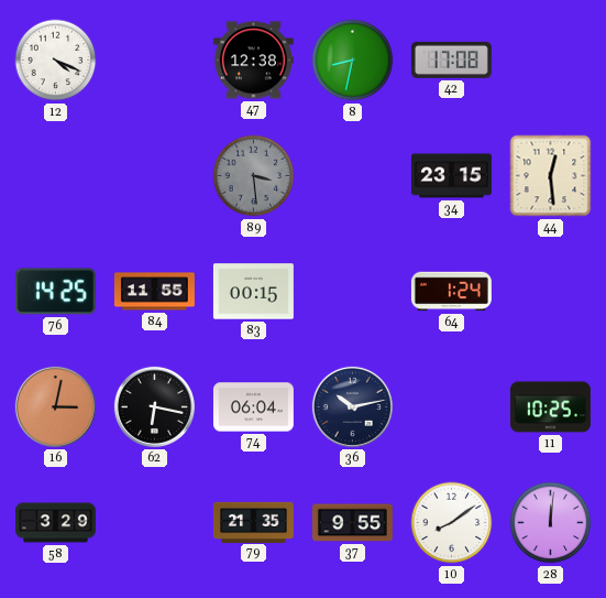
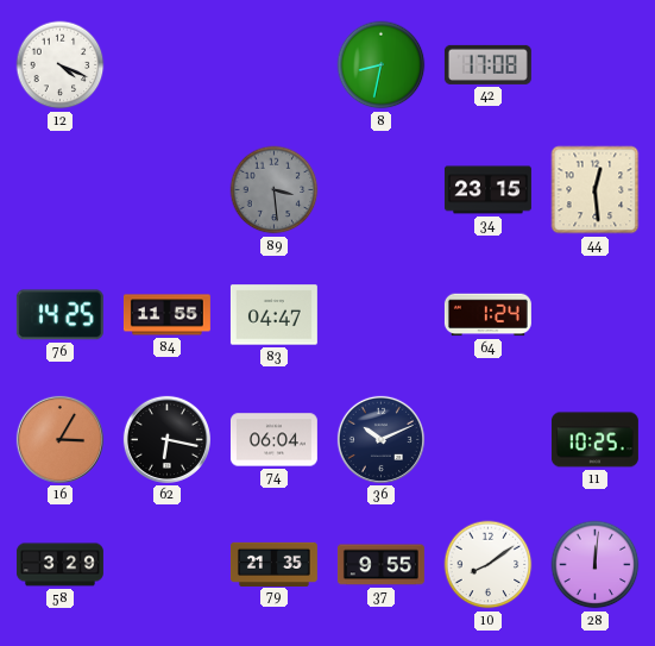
47: 12:38 -> none
83: 00:15 -> 04:47
16: 3:02 -> 3:05
36: 10:13 -> 10:11
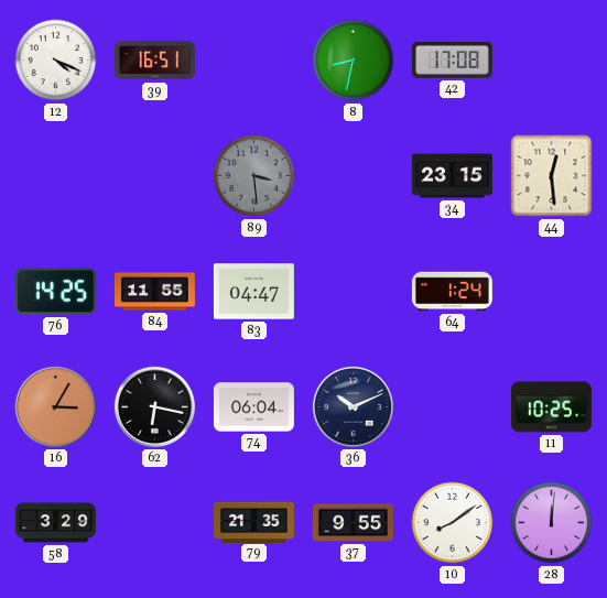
39: none -> 16:51
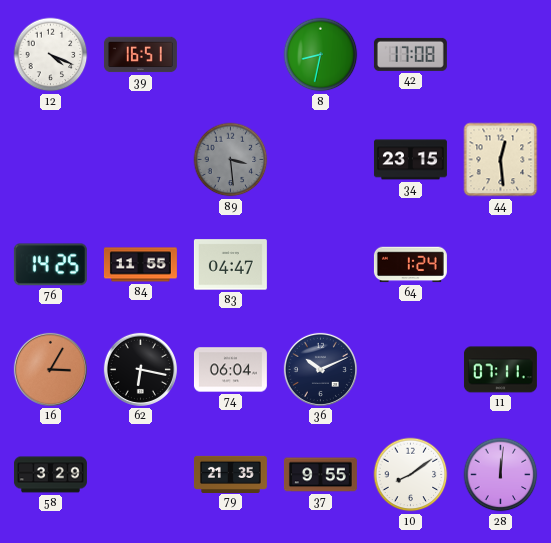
11: 10:25 -> 07:11
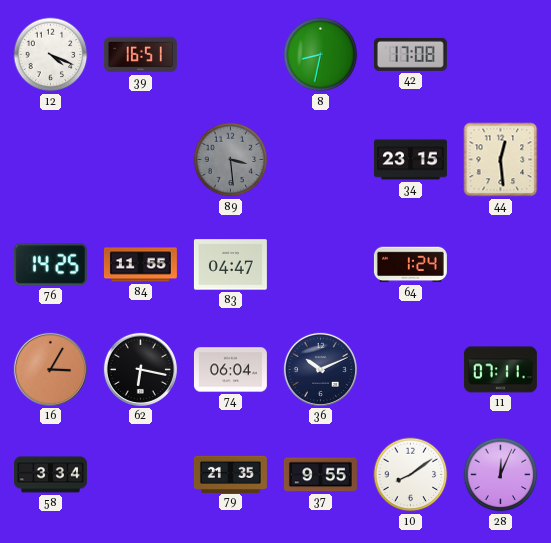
58: 3:29 -> 3:34
28: 12:01 -> 12:04
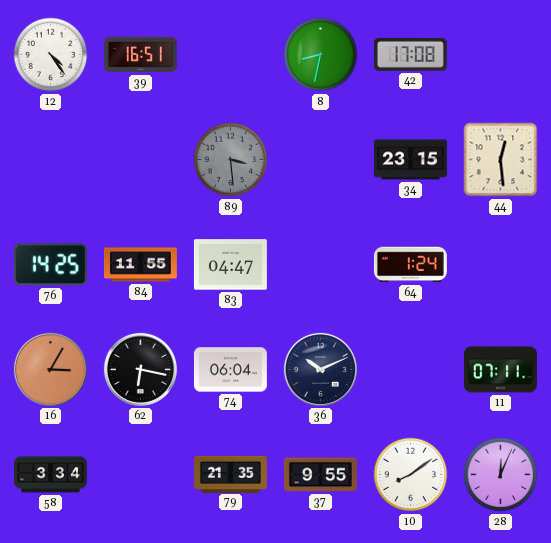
12: 4:19 -> 4:24
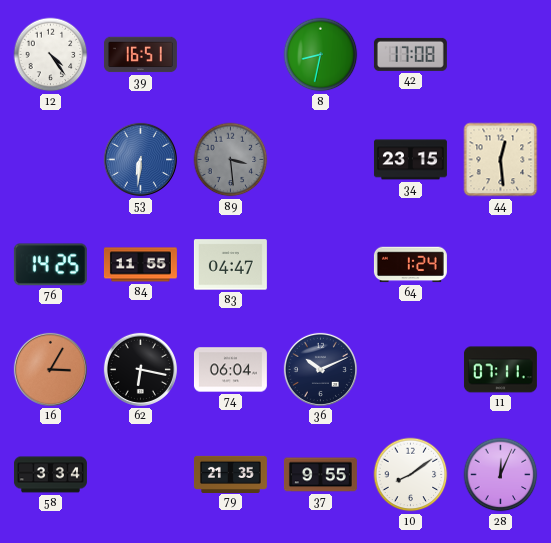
53: none -> 6:31
